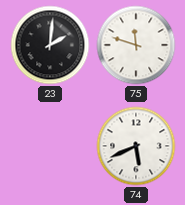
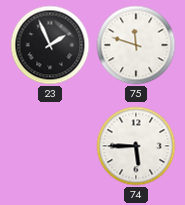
23: 2:01 -> 1:56
74: 5:41 -> 5:45
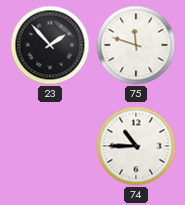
23: 1:56 -> 1:53
74: 5:45 -> 10:45
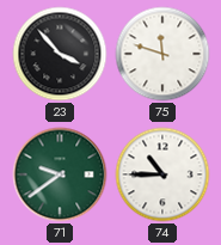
23: 1:53 -> 3:53
71: none -> 9:39
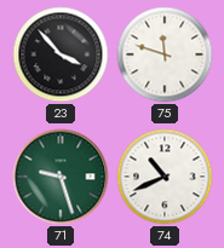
71: 9:39 -> 9:27
74: 10:45 -> 10:41
